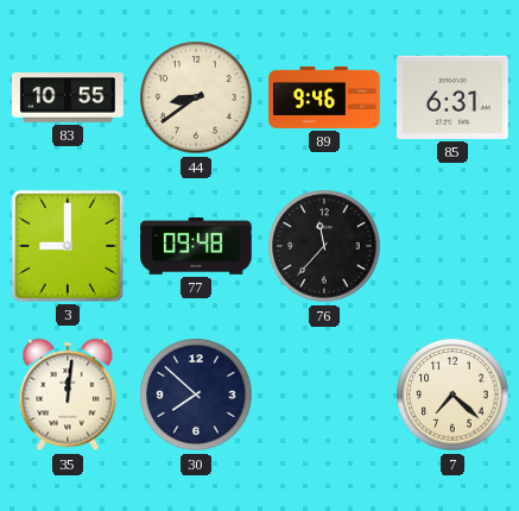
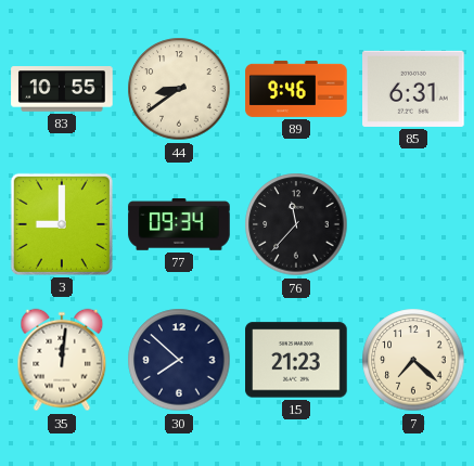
77: 09:48 -> 09:34
15: none -> 21:23
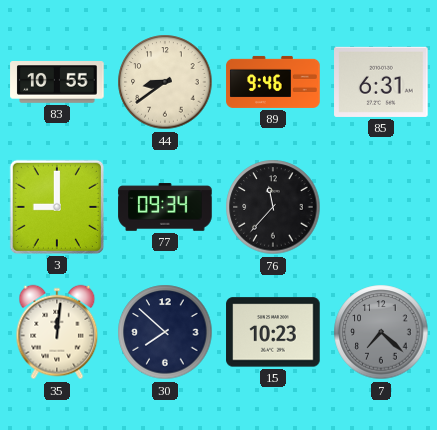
15: 21:23 -> 10:23
7 dial: cream -> grey
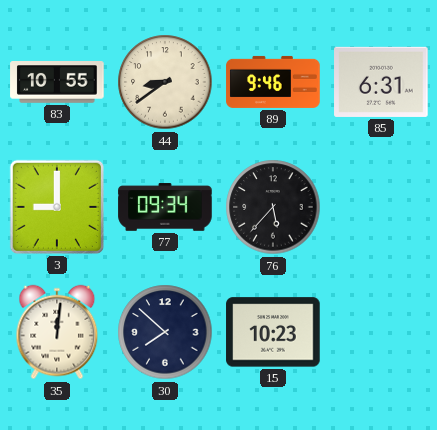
76: 11:37 -> 5:37
7: 7:22 -> none
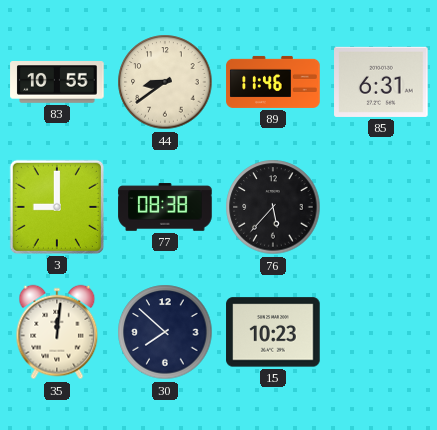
89: 9:46 -> 11:46
77: 09:34 -> 08:38
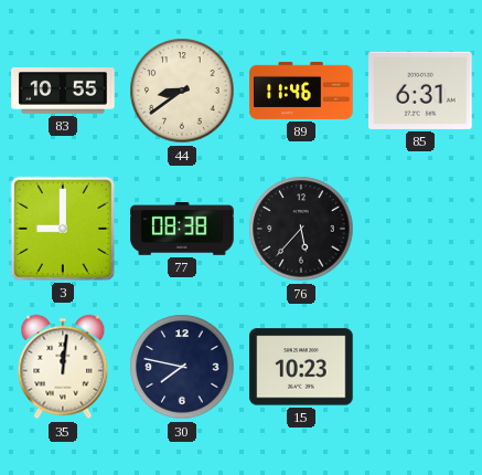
30: 7:52 -> 7:47
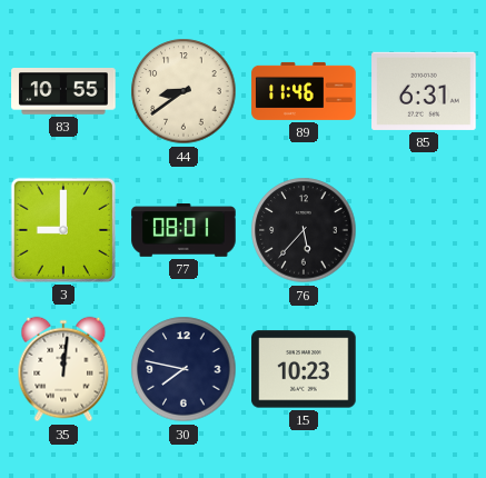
77: 08:38 -> 08:01
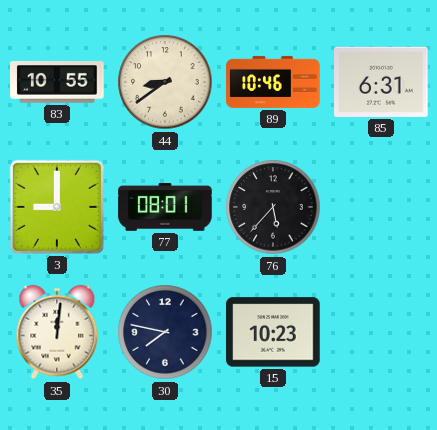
89: 11:46 -> 10:46
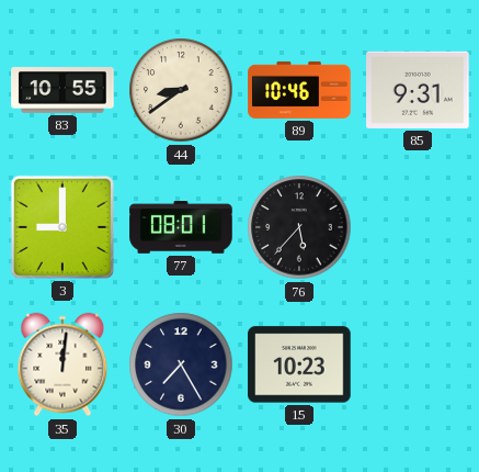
85: 6:31 -> 9:31
30: 7:47 -> 7:25
